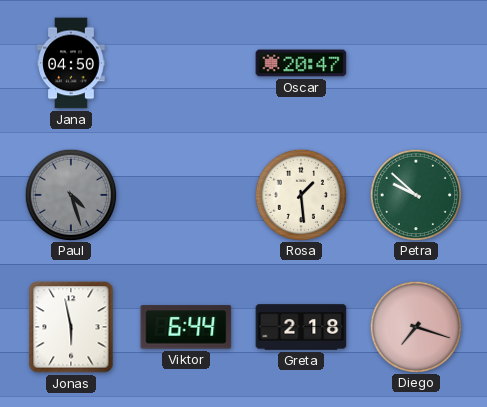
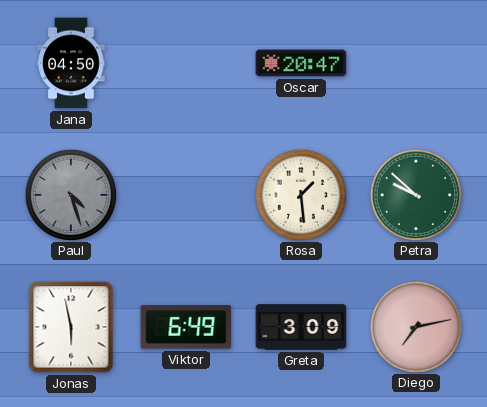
Viktor: 6:44 -> 6:49
Greta: 2:18 -> 3:09
Diego: 7:18 -> 7:13
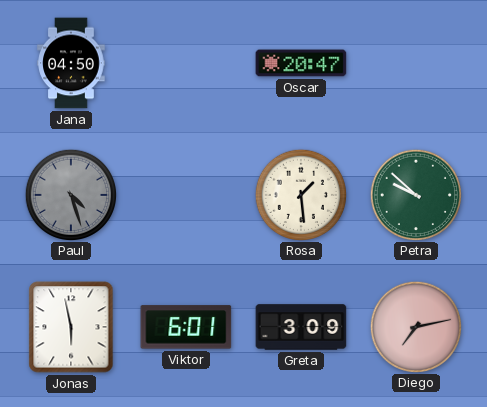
Viktor: 6:49 -> 6:01
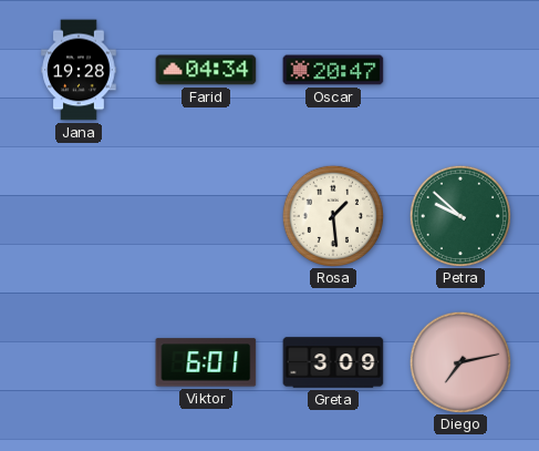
Jana: 04:50 -> 19:28
Farid: none -> 04:34
Paul: 4:27 -> none
Jonas: 5:58 -> none
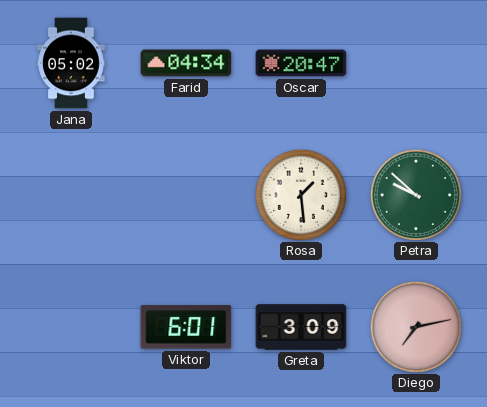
Jana: 19:28 -> 05:02
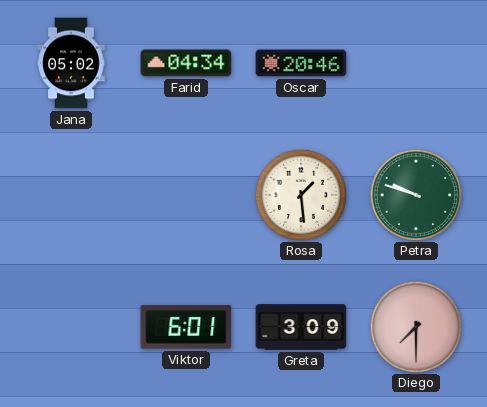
Oscar: 20:47 -> 20:46
Petra: 9:52 -> 9:48
Diego: 7:13 -> 7:30
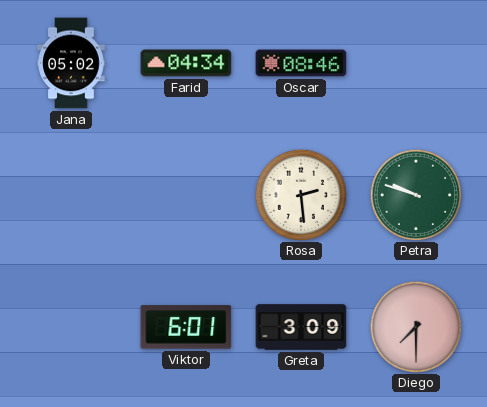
Oscar: 20:46 -> 08:46
Rosa: 1:29 -> 2:29
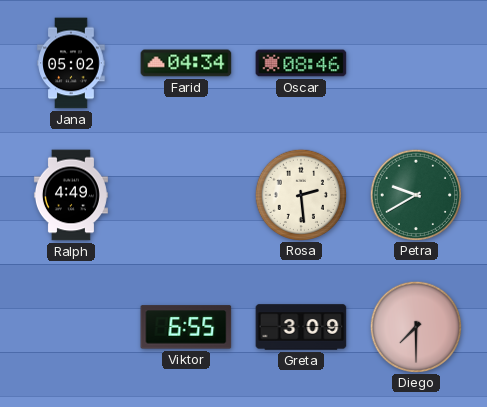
Ralph: none -> 4:49
Petra: 9:48 -> 9:40
Viktor: 6:01 -> 6:55
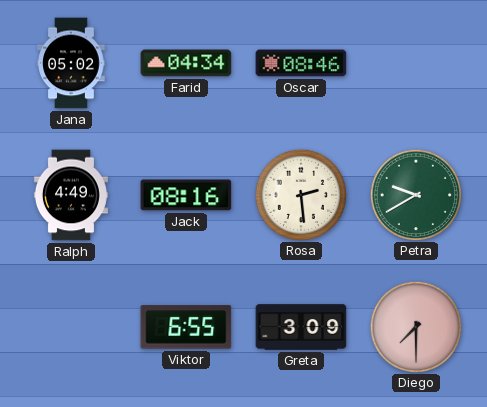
Jack: none -> 08:16
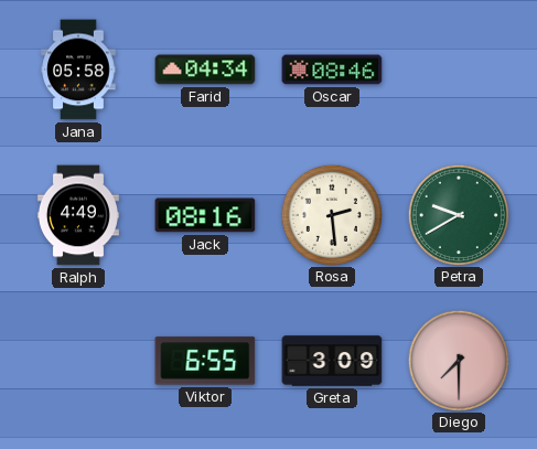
Jana: 05:02 -> 05:58
